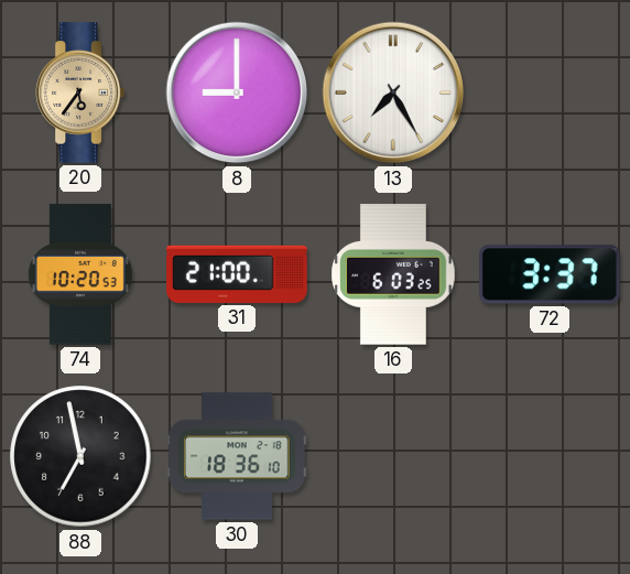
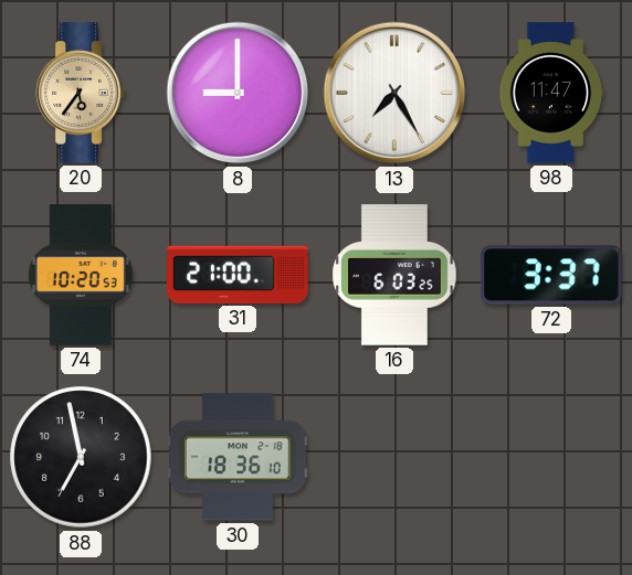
98: none -> 11:47
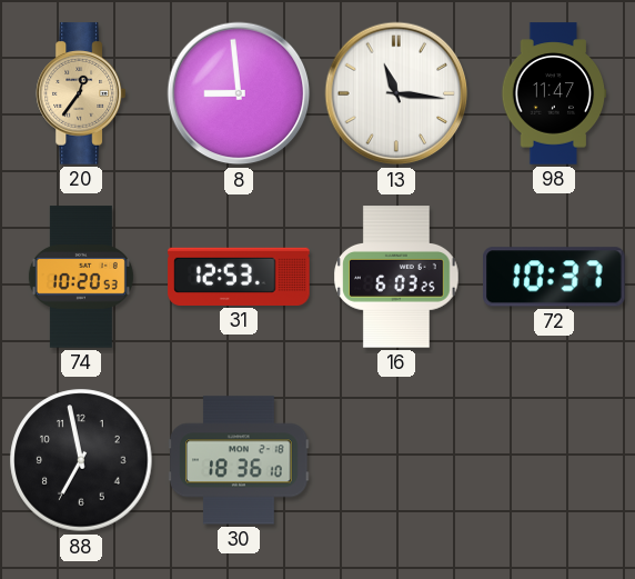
20: 5:36 -> 12:36
8: 9:00 -> 8:59
13: 7:25 -> 11:16
31: 21:00 -> 12:53
72: 3:37 -> 10:37
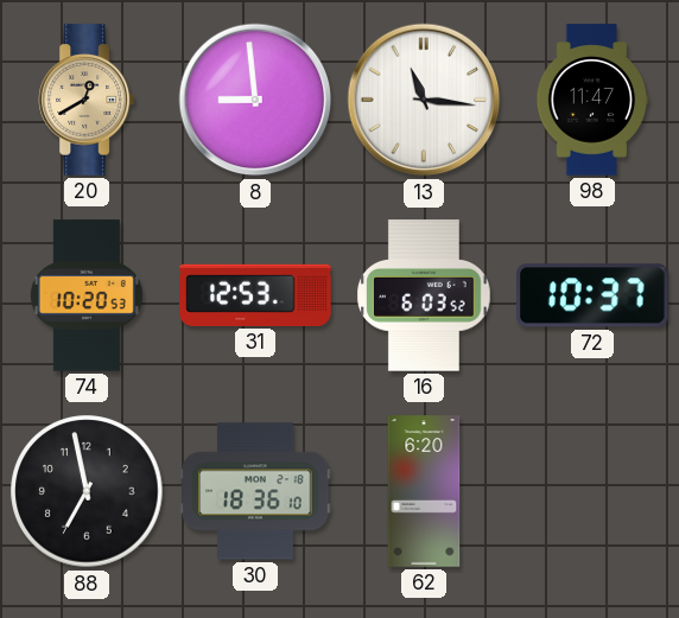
20: 12:36 -> 12:40
16: 6:03:25 -> 6:03:52
62: none -> 6:20
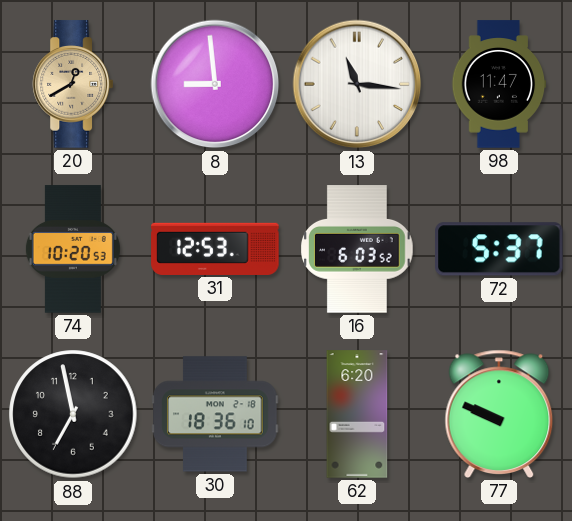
72: 10:37 -> 5:37
77: none -> 9:49
